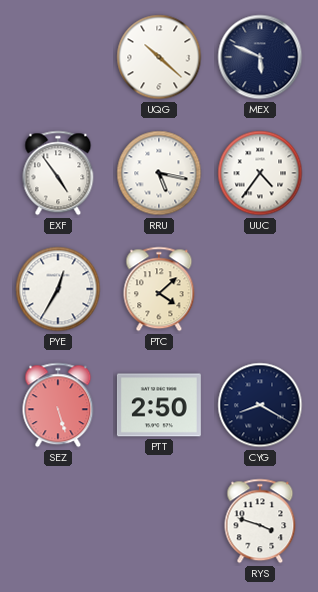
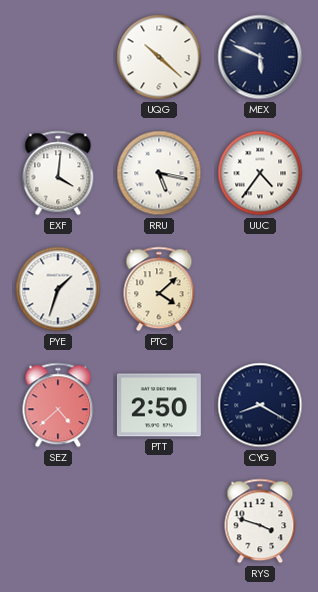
EXF: 4:54 -> 4:01
PYE: 12:35 -> 1:33
SEZ: 5:27 -> 4:38
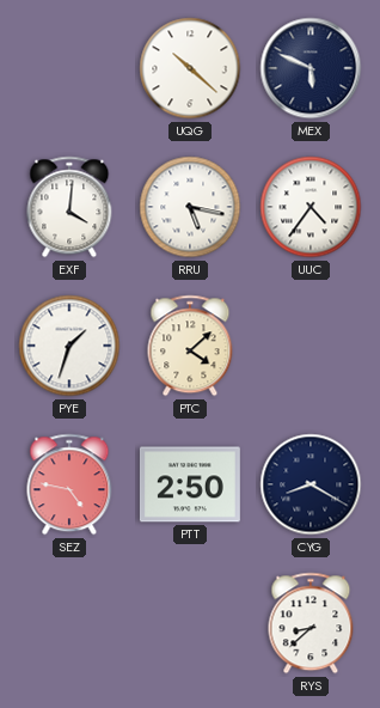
SEZ: 4:38 -> 4:47
RYS: 3:48 -> 8:38
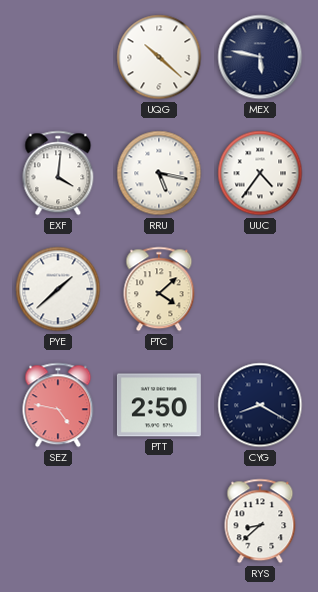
MEX: 5:49 -> 5:47
PYE: 1:33 -> 1:38
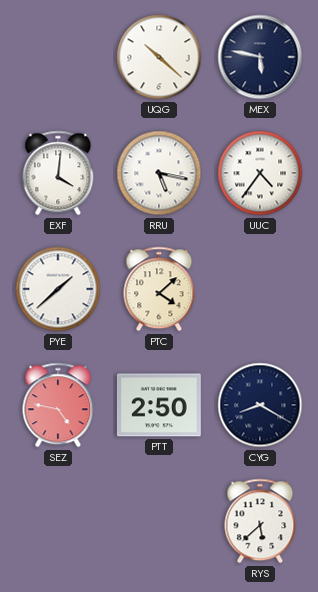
RYS: 8:38 -> 5:38
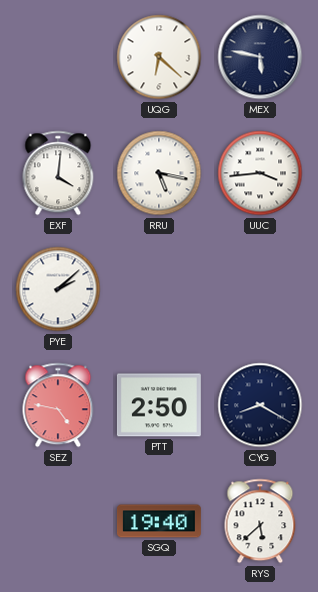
UQG: 10:22 -> 6:22
UUC: 4:36 -> 3:44
PYE: 1:38 -> 2:08
PTC: 4:08 -> none
SGQ: none -> 19:40
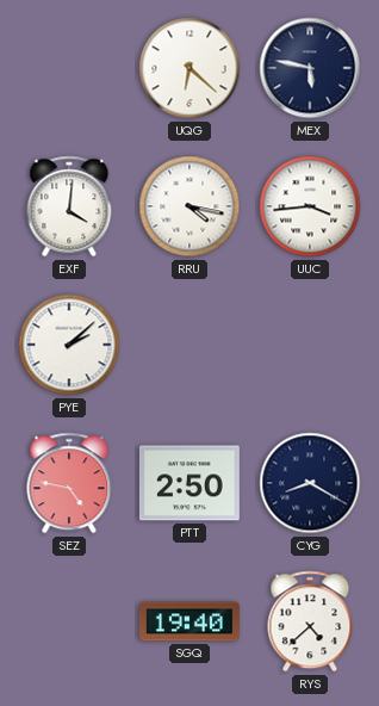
RRU: 5:17 -> 4:17
RYS: 5:38 -> 4:38
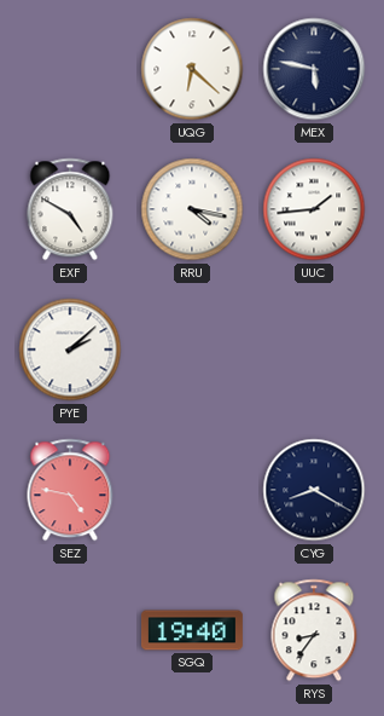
EXF: 4:01 -> 4:50
UUC: 3:44 -> 1:44
PTT: 2:50 -> none
RYS: 4:38 -> 8:36
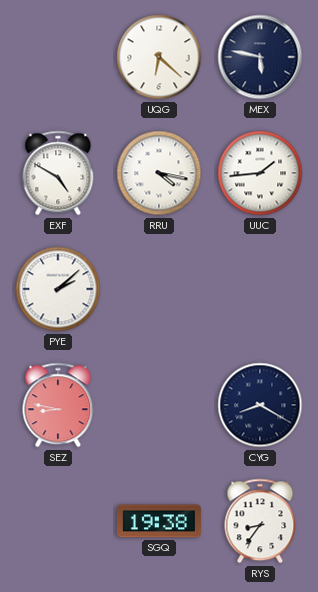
SEZ: 4:47 -> 8:47
SGQ: 19:40 -> 19:38
